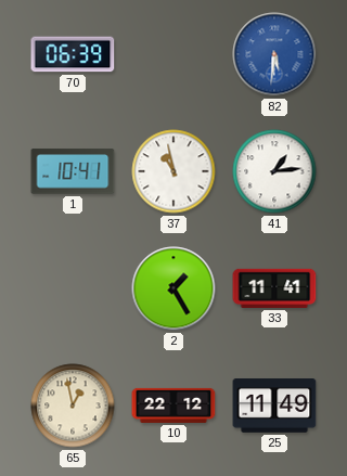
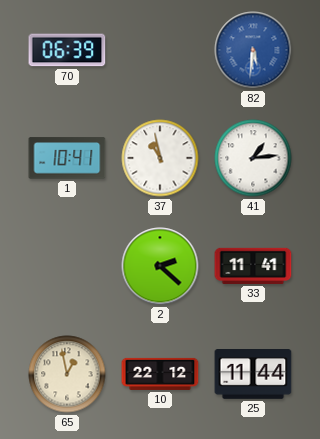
2: 1:25 -> 2:22
25: 11:49 -> 11:44
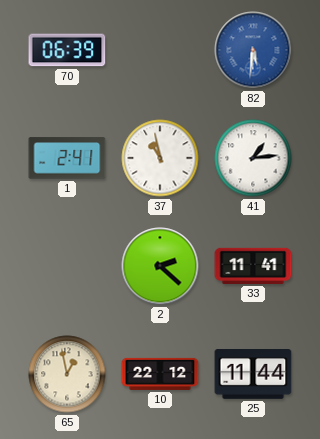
1: 10:41 -> 2:41
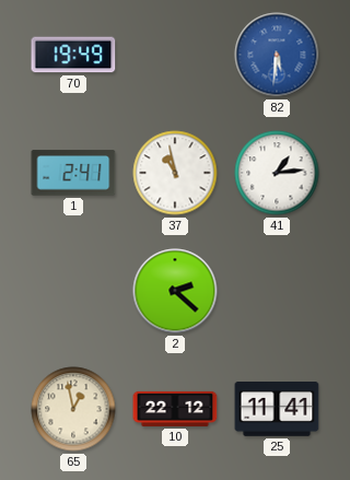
70: 06:39 -> 19:49
33: 11:41 -> none
25: 11:44 -> 11:41
